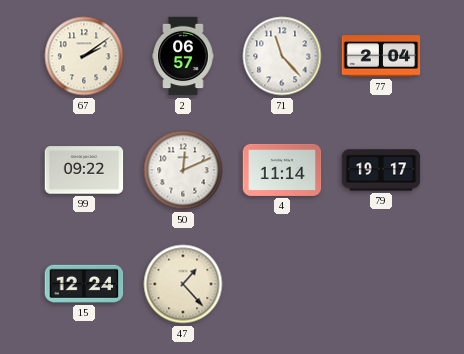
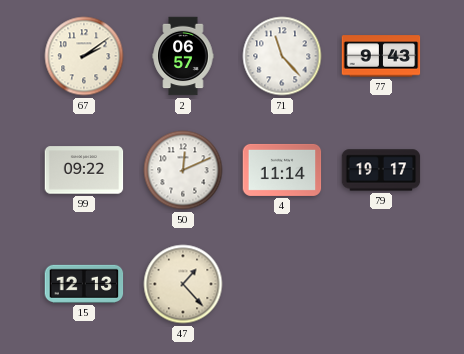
77: 2:04 -> 9:43
15: 12:24 -> 12:13
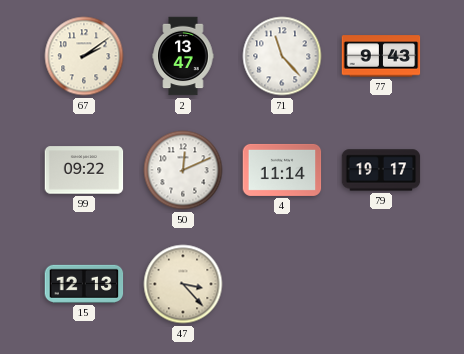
2: 06:57 -> 13:47
47: 1:23 -> 3:23
